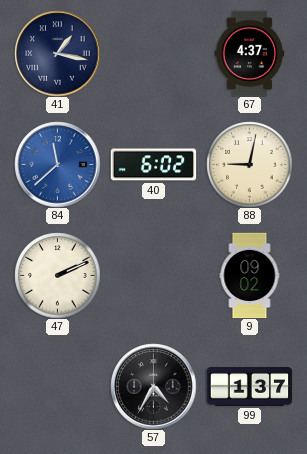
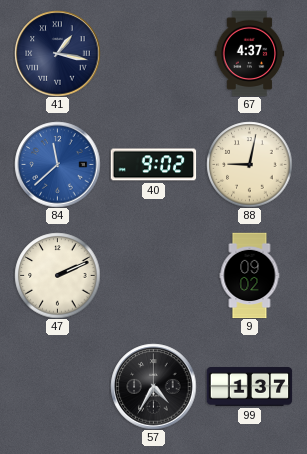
40: 6:02 -> 9:02
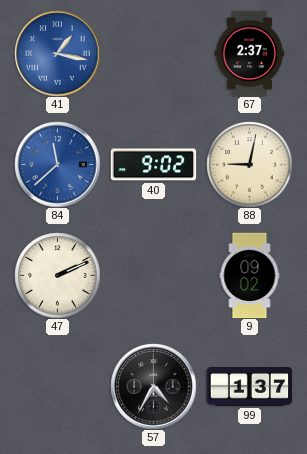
41 dial: navy -> blue
67: 4:37 -> 2:37
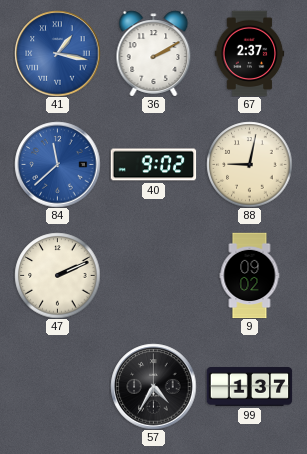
36: none -> 2:10
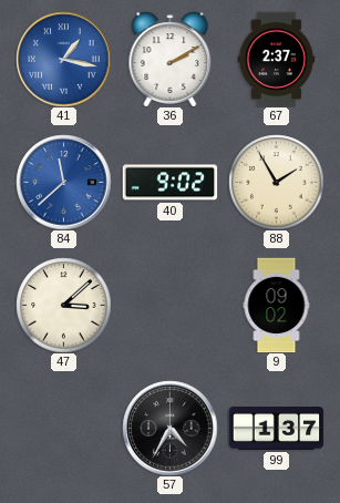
88: 9:02 -> 1:55
47: 2:11 -> 3:08
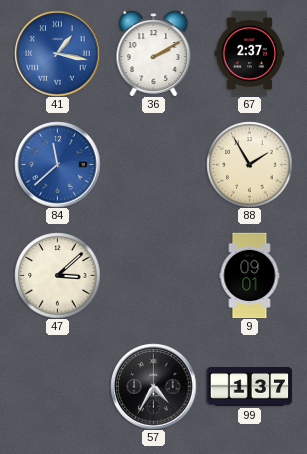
40: 9:02 -> none
9: 09:02 -> 09:01
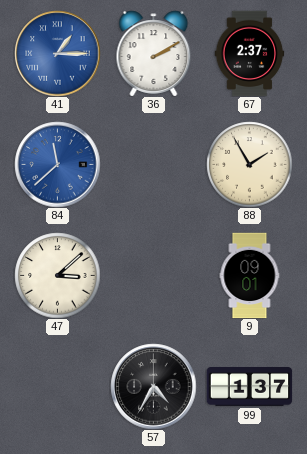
41: 1:17 -> 1:15
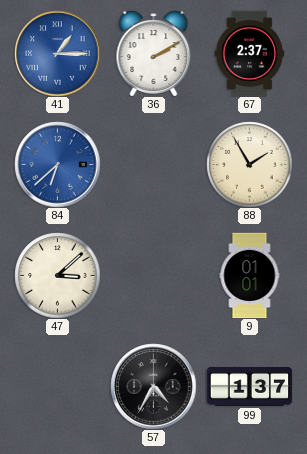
84: 11:38 -> 6:38
9: 09:01 -> 01:01
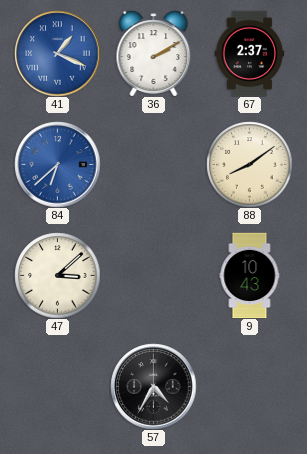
41: 1:15 -> 1:19
88: 1:55 -> 8:09
9: 01:01 -> 10:43
99: 1:37 -> none
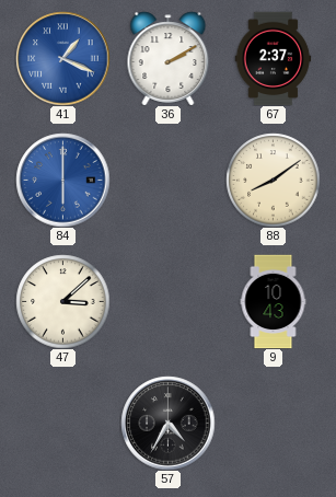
84: 6:38 -> 6:00
